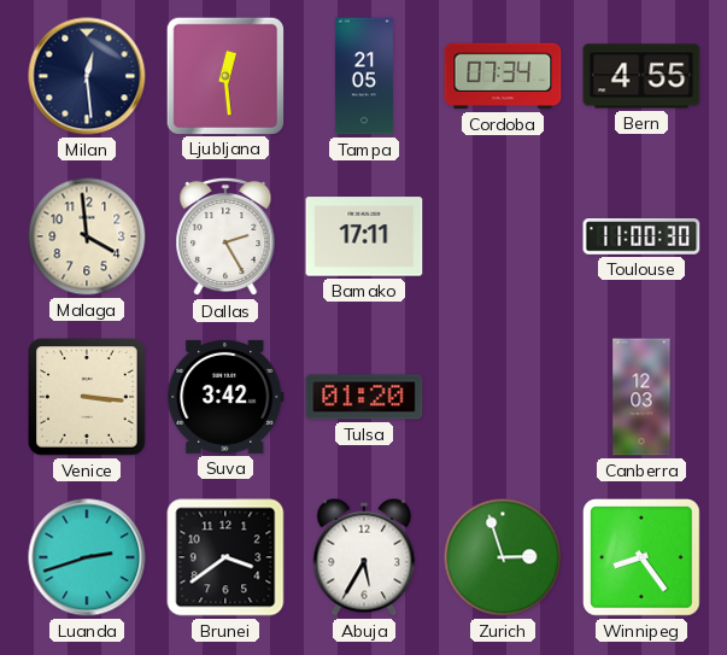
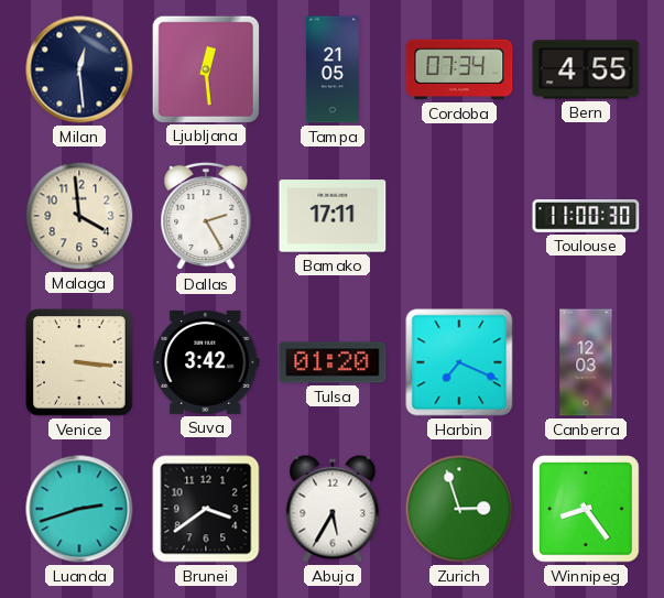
Harbin: none -> 7:19
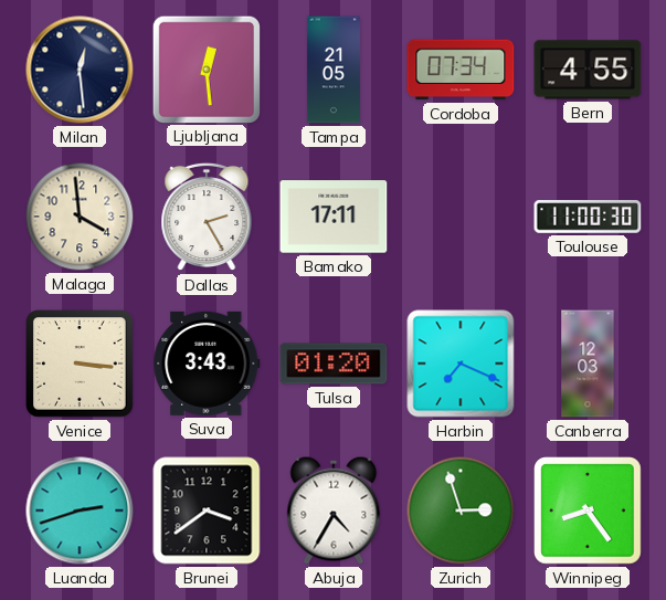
Suva: 3:42 -> 3:43
Abuja: 5:35 -> 4:35
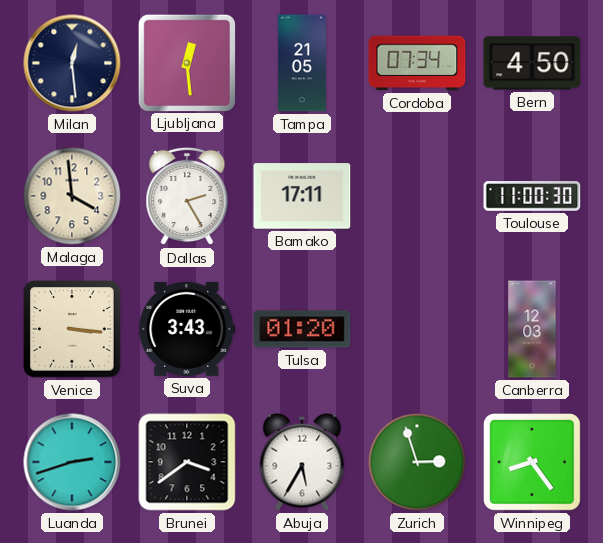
Bern: 4:55 -> 4:50
Harbin: 7:19 -> none
Abuja: 4:35 -> 5:35
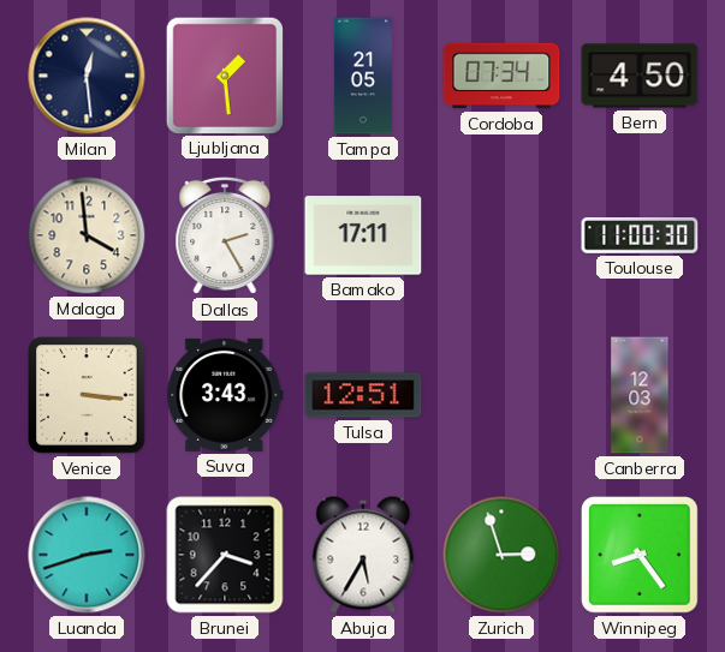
Ljubljana: 12:29 -> 1:29
Tulsa: 01:20 -> 12:51
Brunei: 3:39 -> 3:37
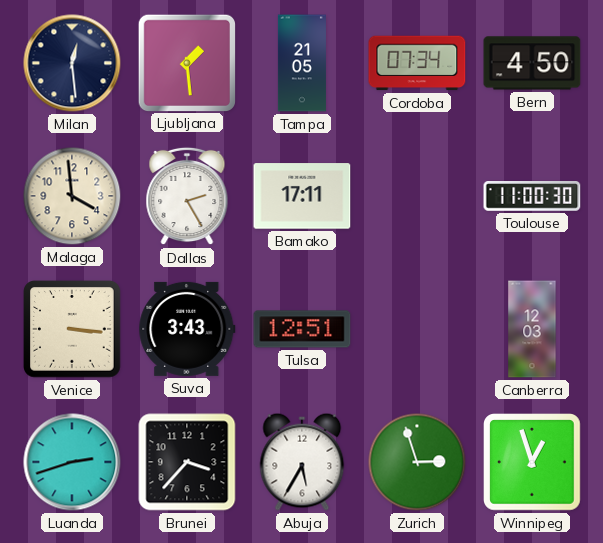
Winnipeg: 8:24 -> 12:57
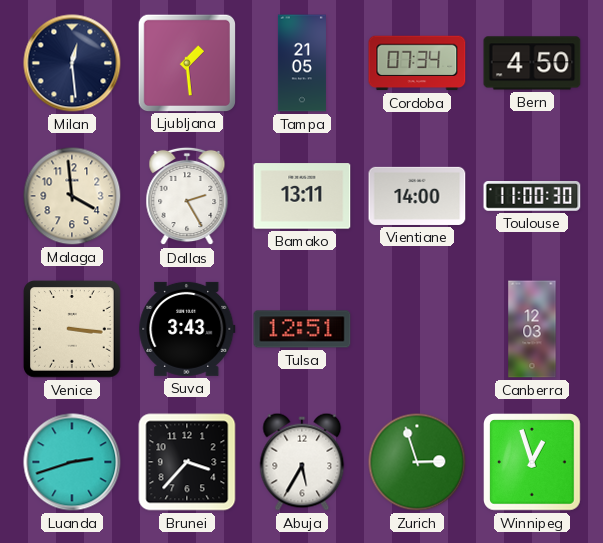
Bamako: 17:11 -> 13:11
Vientiane: none -> 14:00
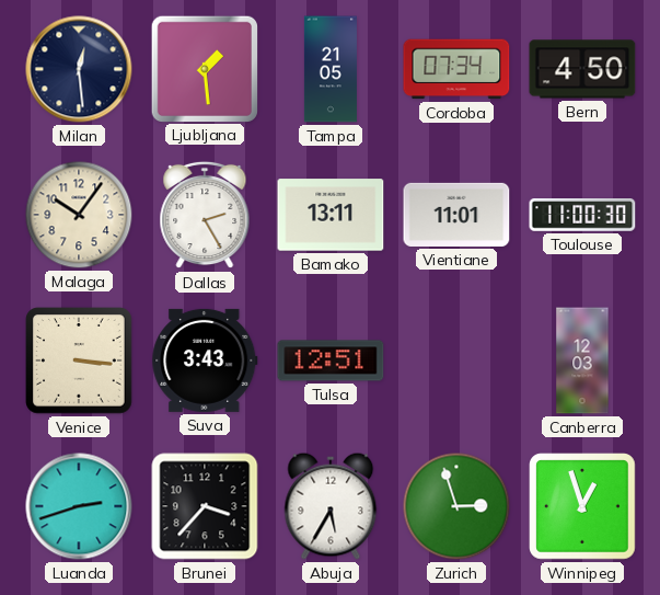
Malaga: 3:59 -> 10:06
Vientiane: 14:00 -> 11:01
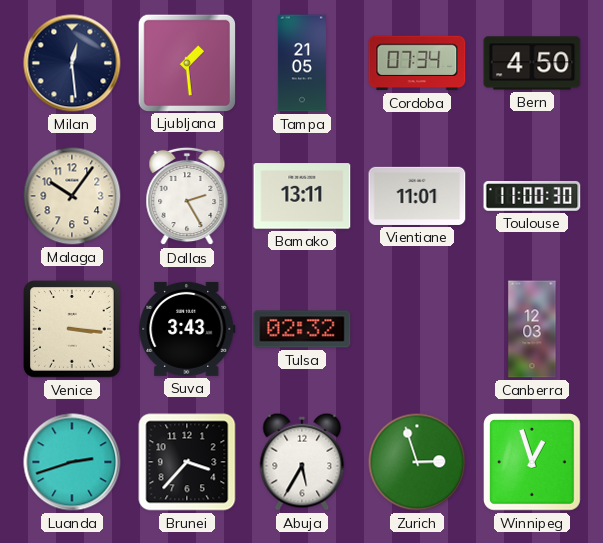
Tulsa: 12:51 -> 02:32
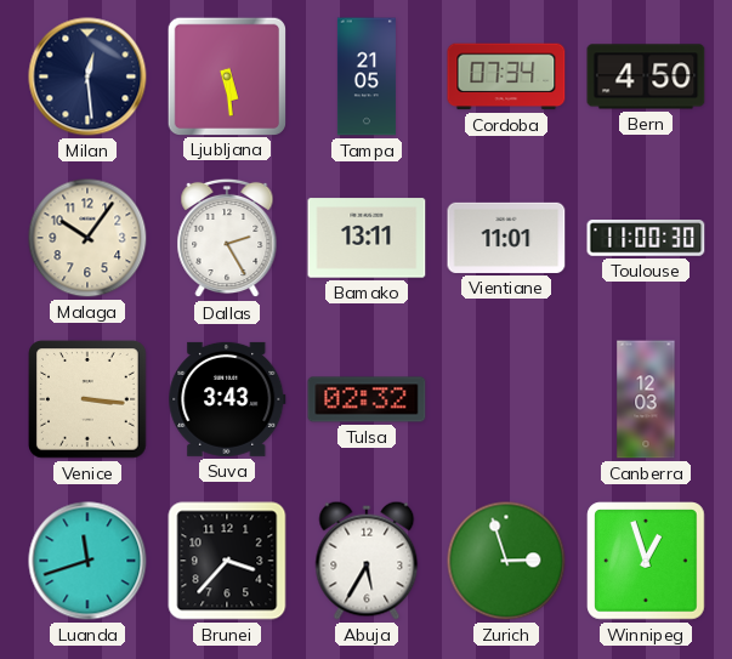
Ljubljana: 1:29 -> 5:29
Luanda: 2:42 -> 11:42
